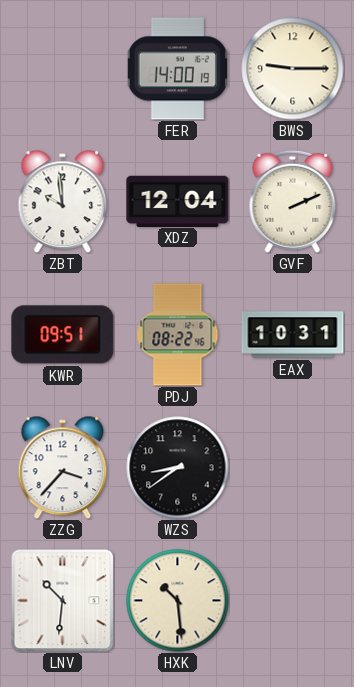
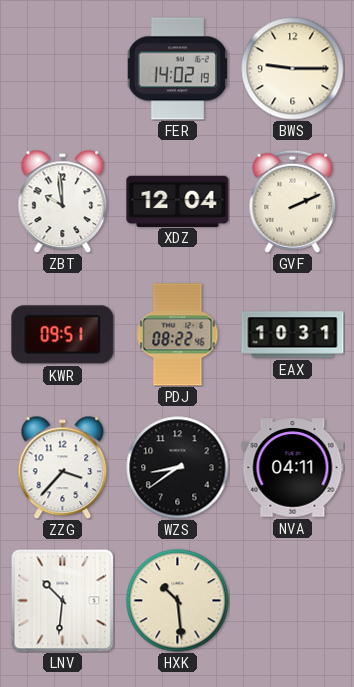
FER: 14:00 -> 14:02
NVA: none -> 04:11
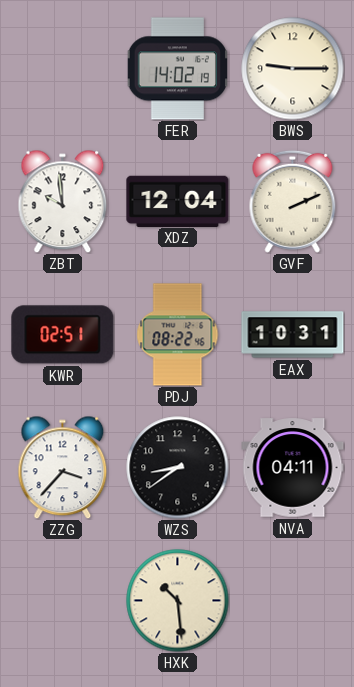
KWR: 09:51 -> 02:51
LNV: 10:31 -> none
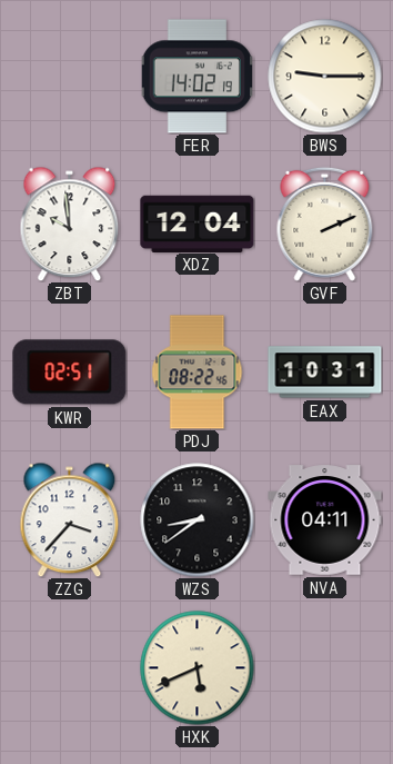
HXK: 10:29 -> 5:41
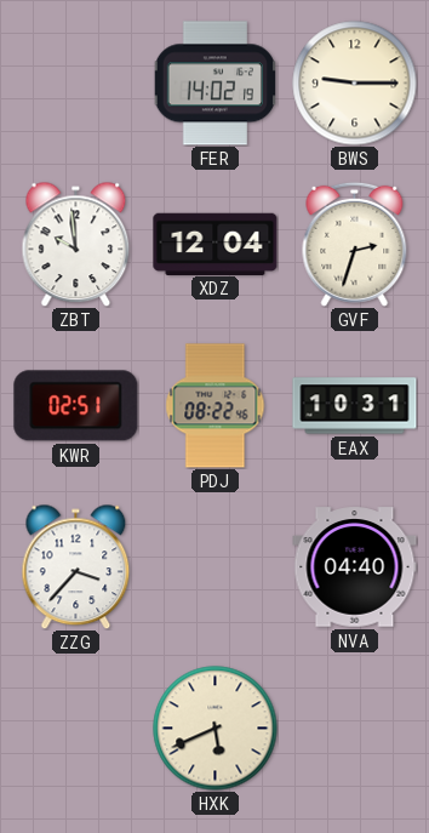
GVF: 2:11 -> 2:33
WZS: 8:39 -> none
NVA: 04:11 -> 04:40
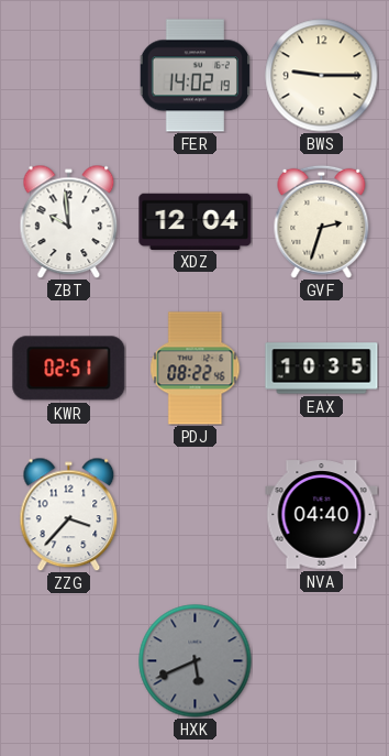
EAX: 10:31 -> 10:35
HXK dial: cream -> grey
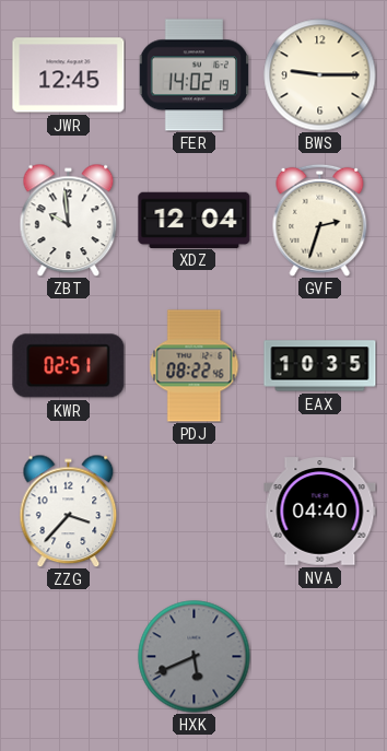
JWR: none -> 12:45
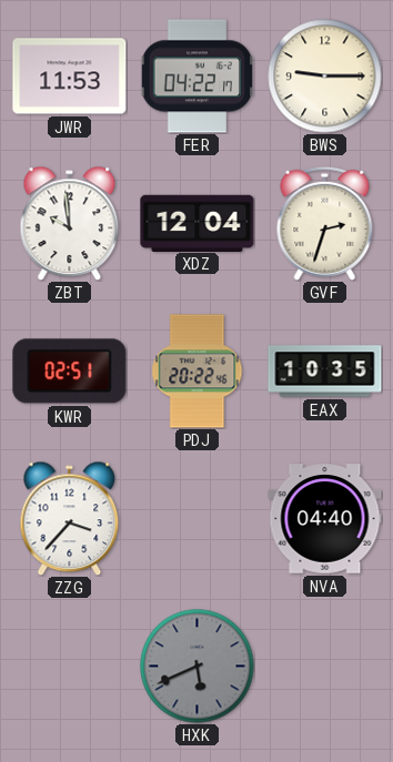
JWR: 12:45 -> 11:53
FER: 14:02 -> 04:22
PDJ: 08:22 -> 20:22
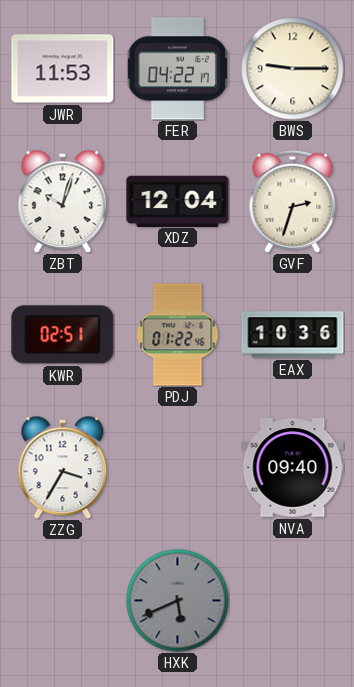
ZBT: 9:59 -> 10:03
PDJ: 20:22 -> 01:22
EAX: 10:35 -> 10:36
ZZG: 3:37 -> 3:35
NVA: 04:40 -> 09:40
